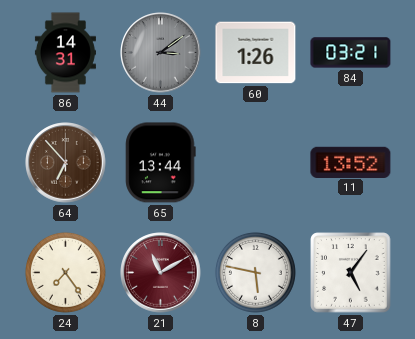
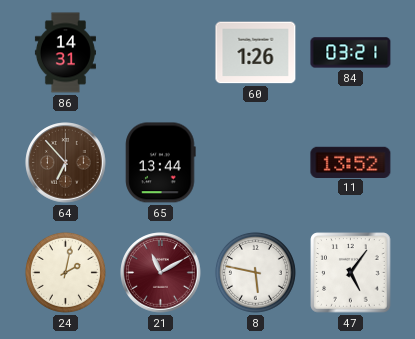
44: 3:09 -> none
24: 7:24 -> 2:02
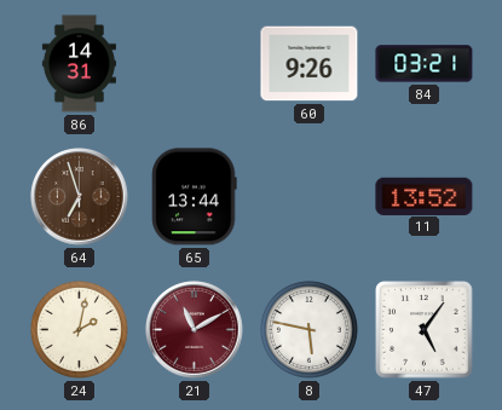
60: 1:26 -> 9:26
64: 6:53 -> 6:57
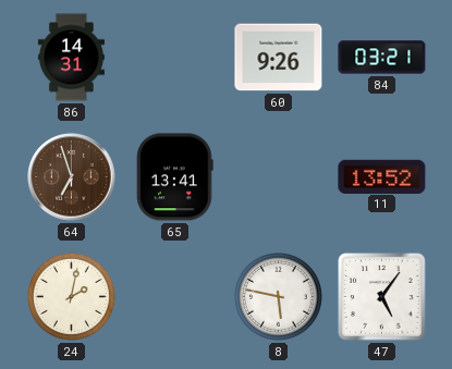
65: 13:44 -> 13:41
21: 11:10 -> none
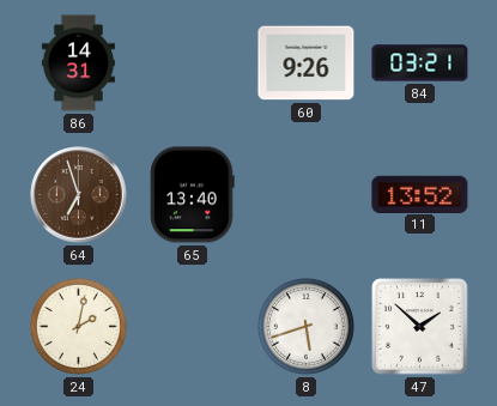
65: 13:41 -> 13:40
8: 5:47 -> 5:42
47: 5:06 -> 1:52
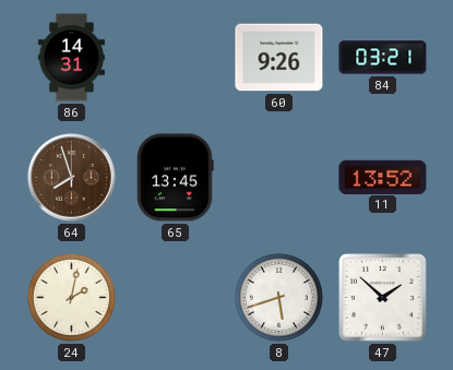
64: 6:57 -> 7:57
65: 13:40 -> 13:45
